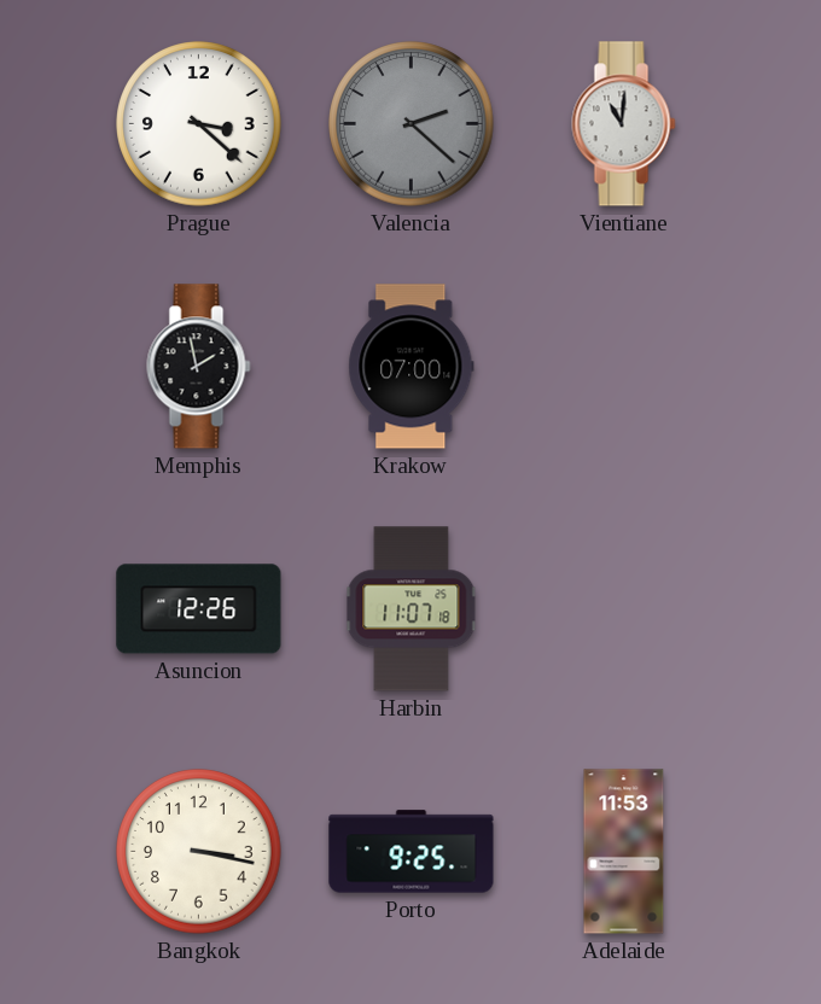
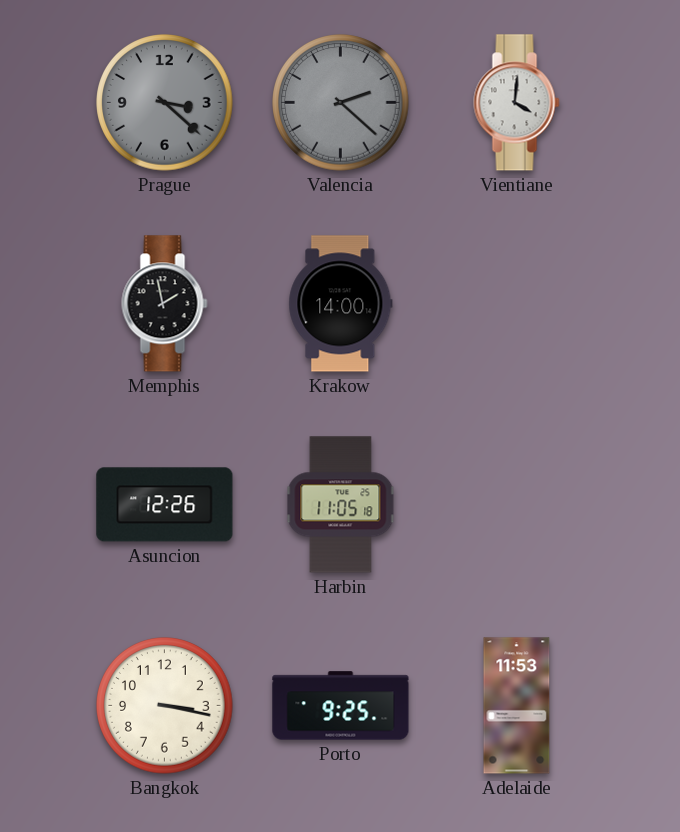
Prague dial: white -> grey
Vientiane: 11:01 -> 4:01
Krakow: 07:00 -> 14:00
Harbin: 11:07 -> 11:05
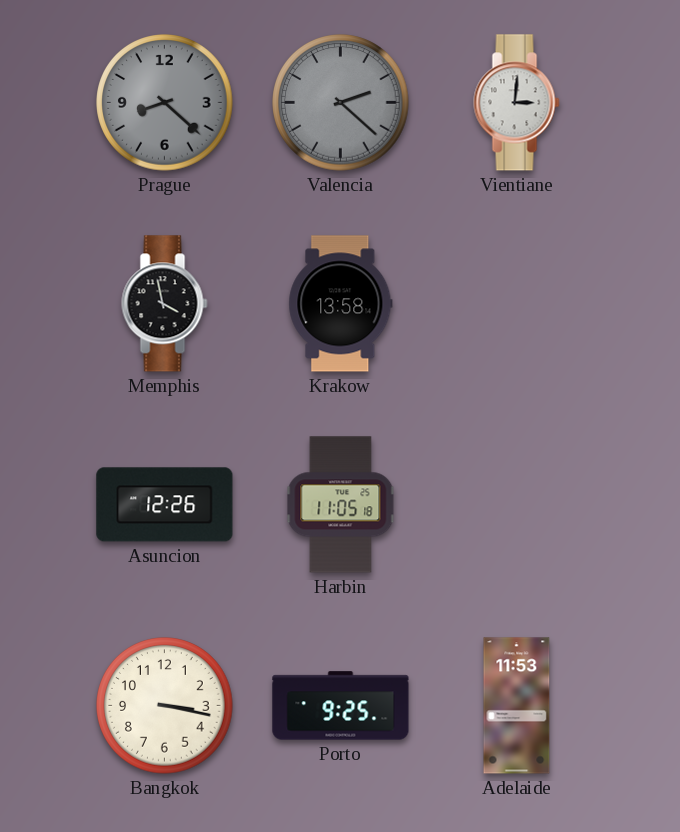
Prague: 3:22 -> 8:22
Vientiane: 4:01 -> 3:01
Memphis: 1:58 -> 3:58
Krakow: 14:00 -> 13:58
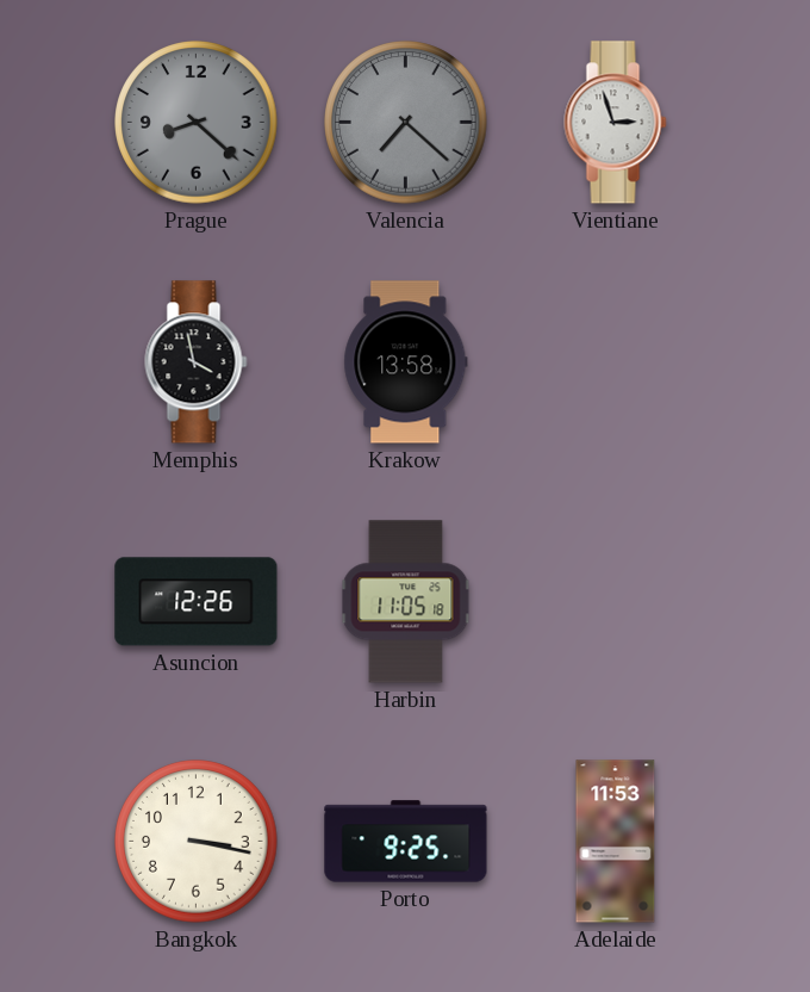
Valencia: 2:22 -> 7:22
Vientiane: 3:01 -> 2:57
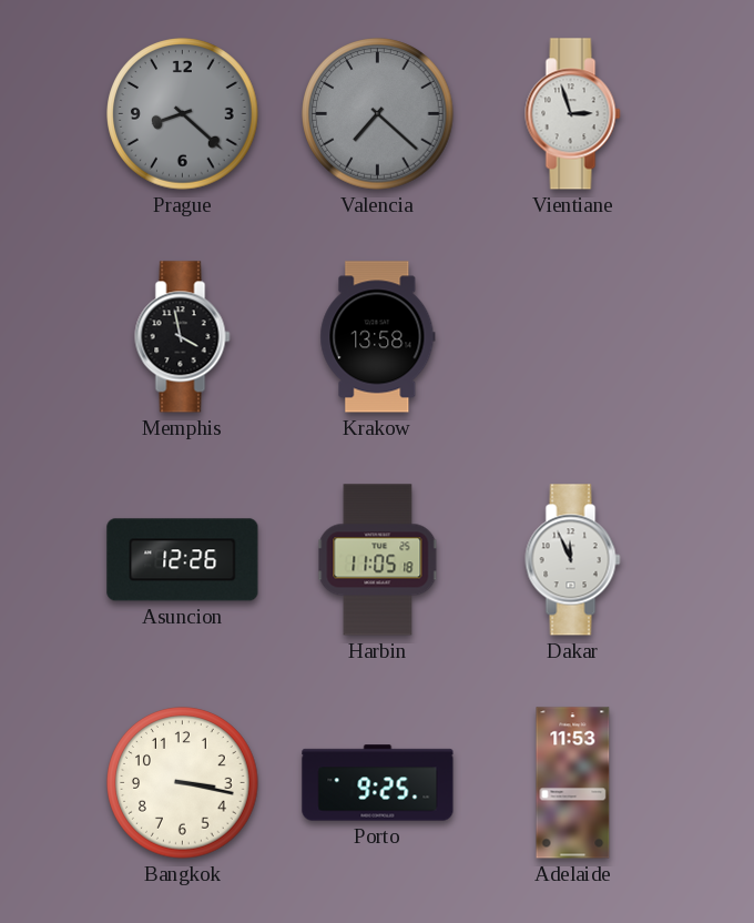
Dakar: none -> 11:56
